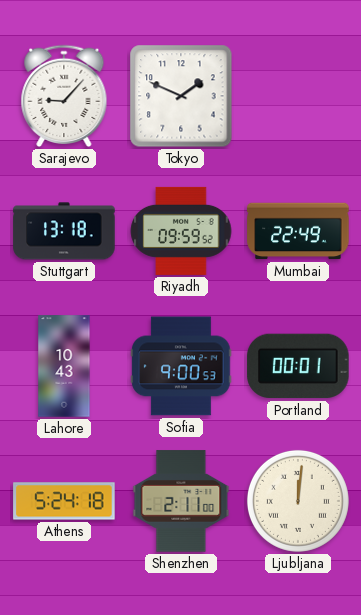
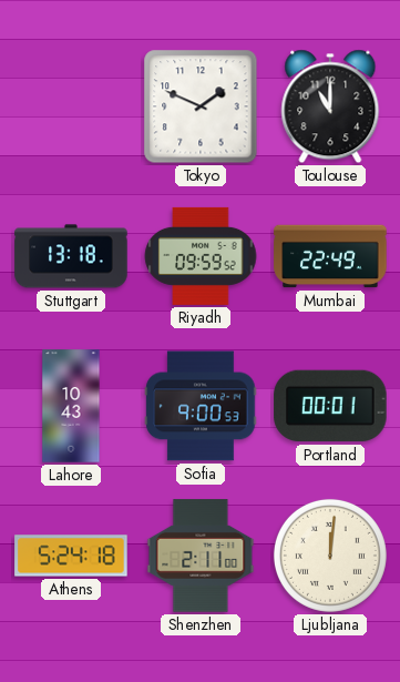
Sarajevo: 9:07 -> none
Toulouse: none -> 11:00
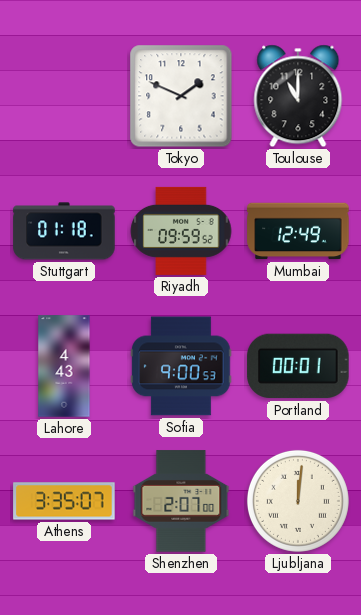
Stuttgart: 13:18 -> 01:18
Mumbai: 22:49 -> 12:49
Lahore: 10:43 -> 4:43
Athens: 5:24 -> 3:35
Shenzhen: 2:11 -> 2:07
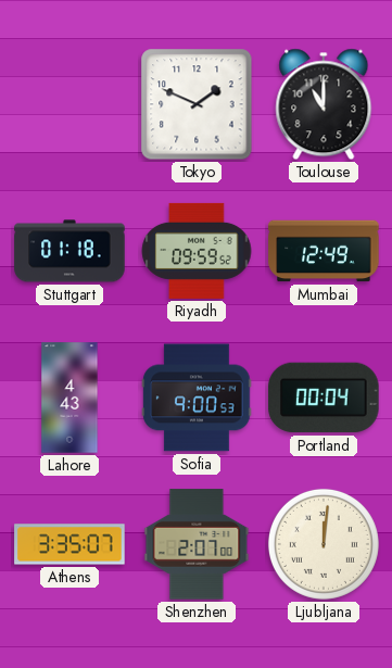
Portland: 00:01 -> 00:04
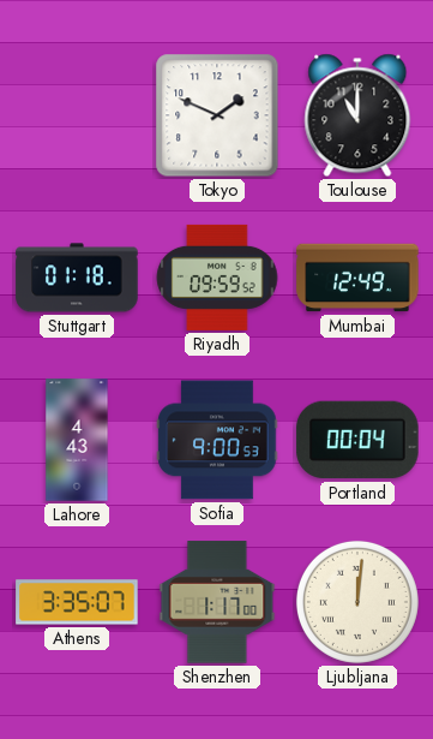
Shenzhen: 2:07 -> 1:17
